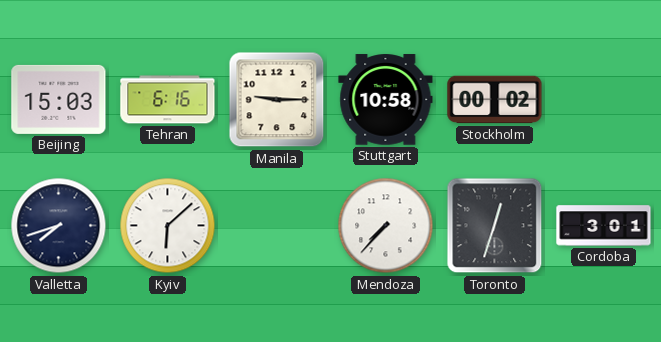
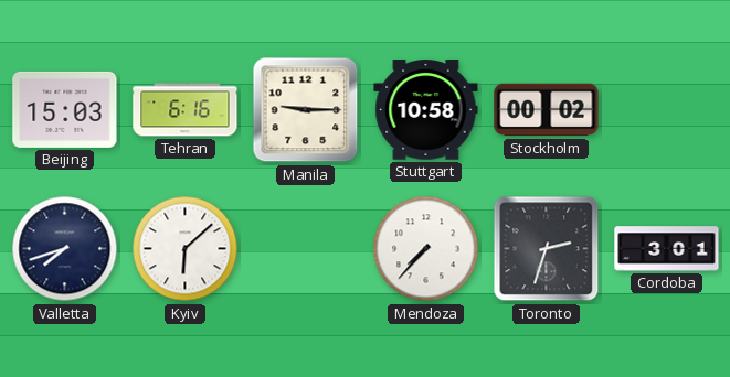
Toronto: 12:33 -> 2:33
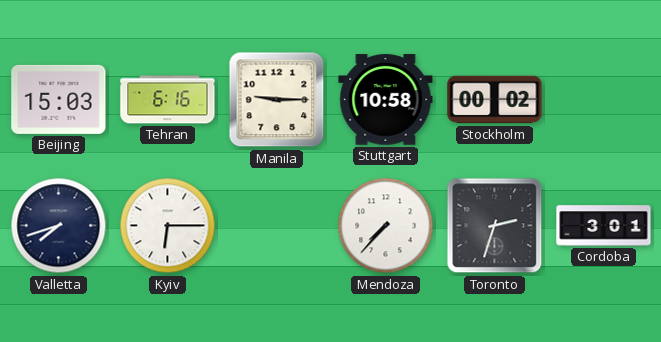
Kyiv: 6:08 -> 6:15
